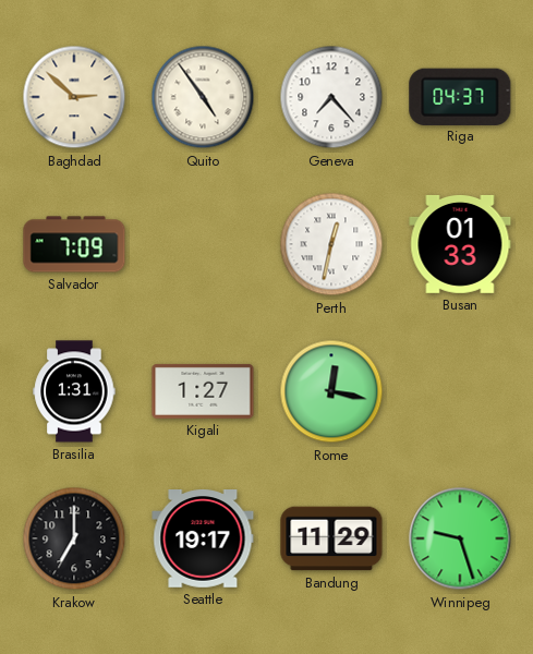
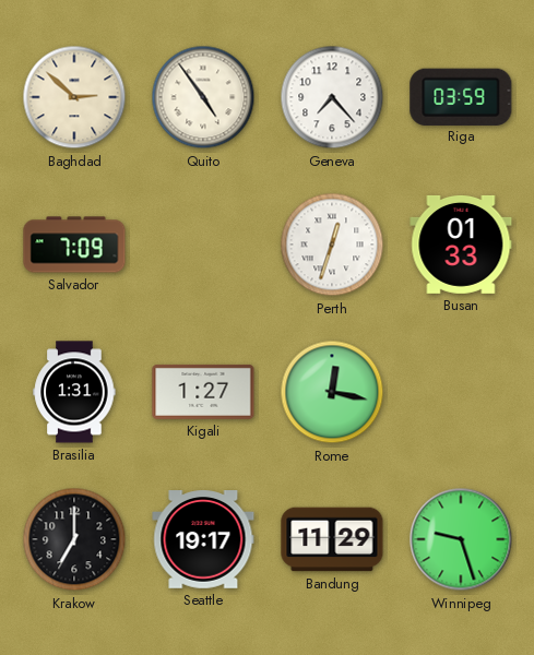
Riga: 04:37 -> 03:59
Perth: 12:32 -> 12:33
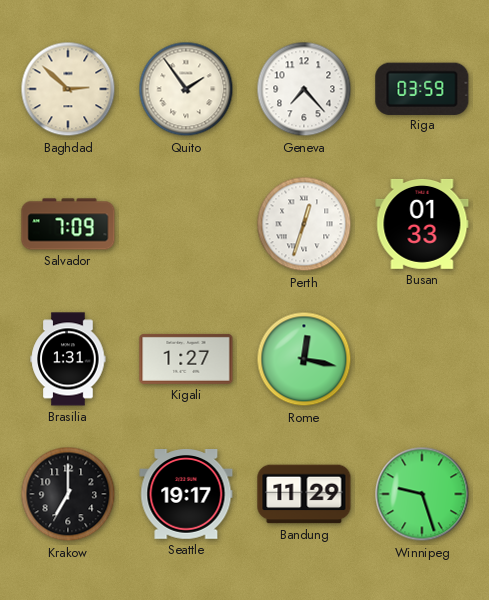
Quito: 4:54 -> 1:54
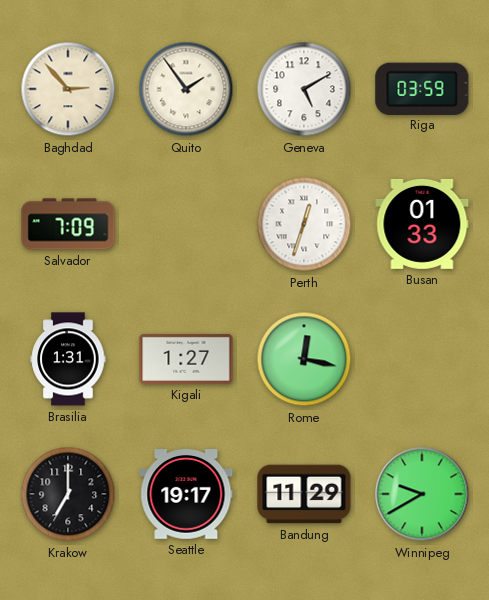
Baghdad: 2:52 -> 2:53
Geneva: 7:23 -> 5:10
Winnipeg: 9:27 -> 9:40
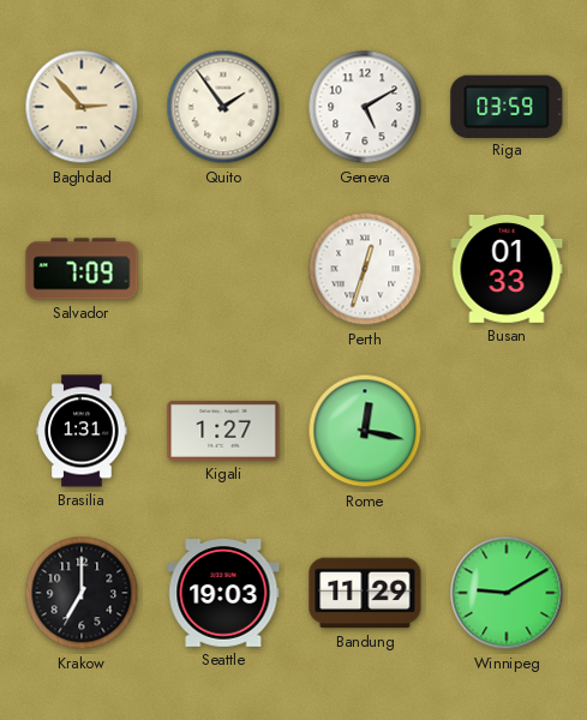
Seattle: 19:17 -> 19:03
Winnipeg: 9:40 -> 9:10
